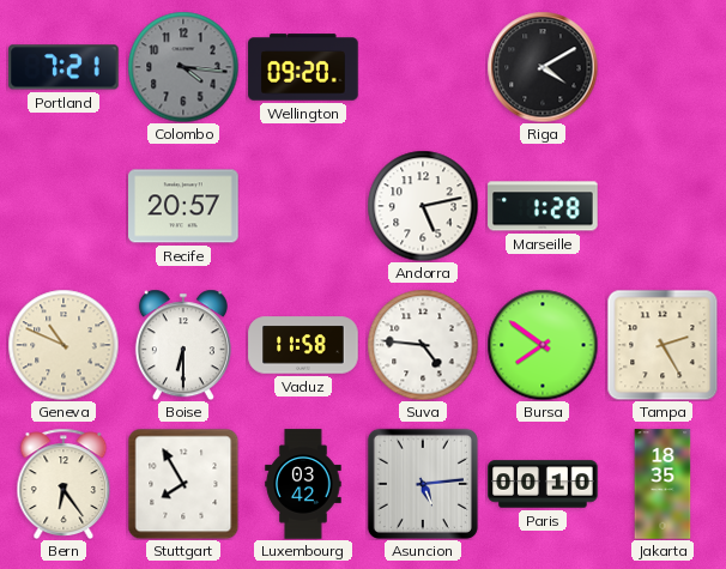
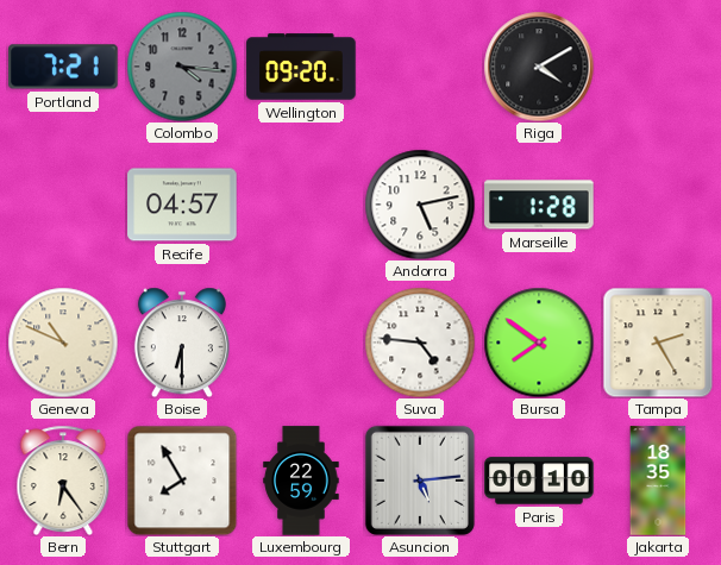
Recife: 20:57 -> 04:57
Vaduz: 11:58 -> none
Luxembourg: 03:42 -> 22:59
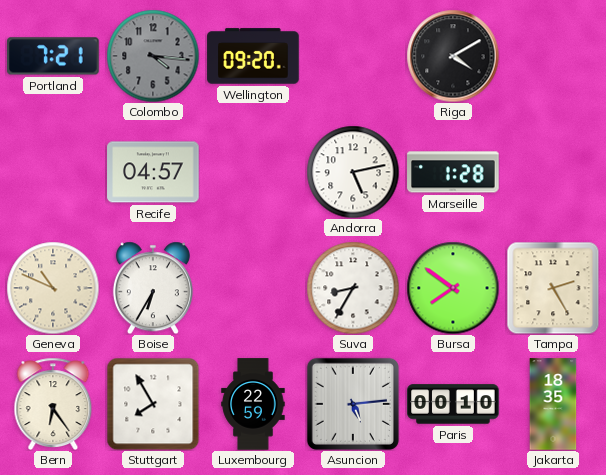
Boise: 6:30 -> 6:35
Suva: 4:46 -> 8:35
